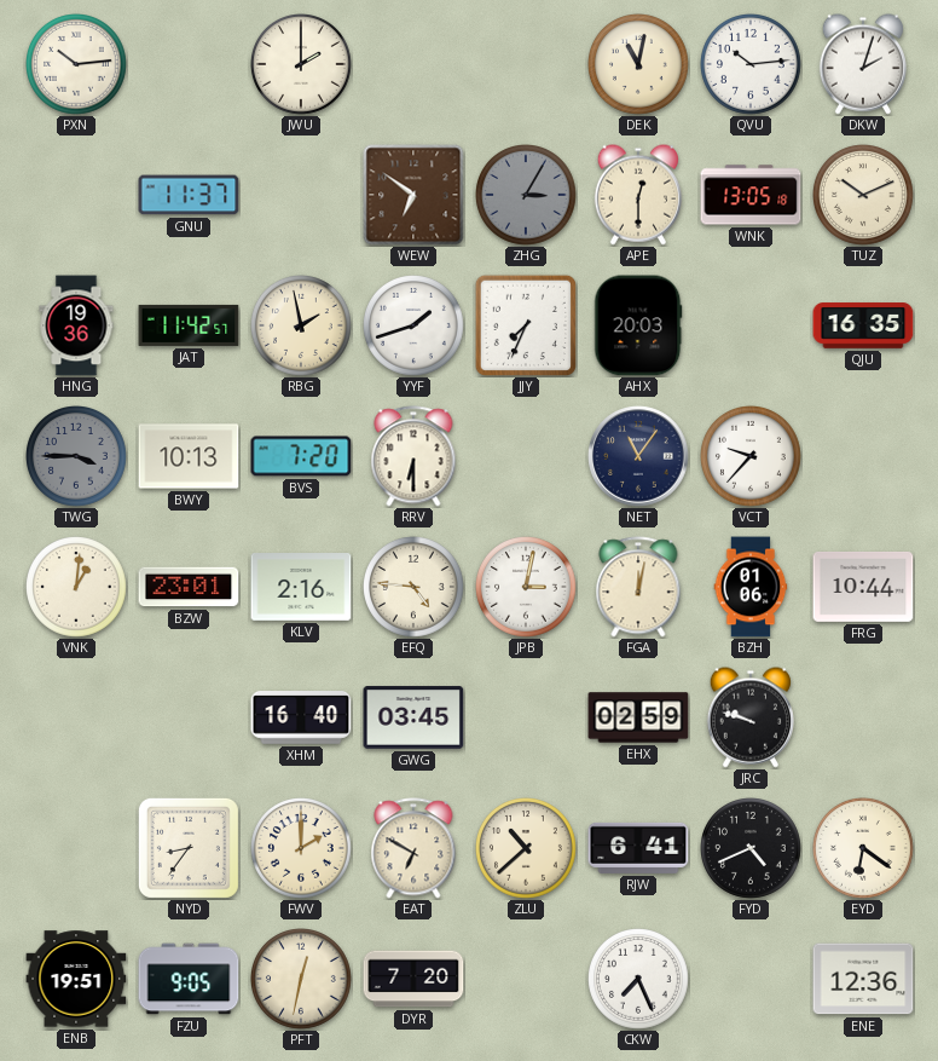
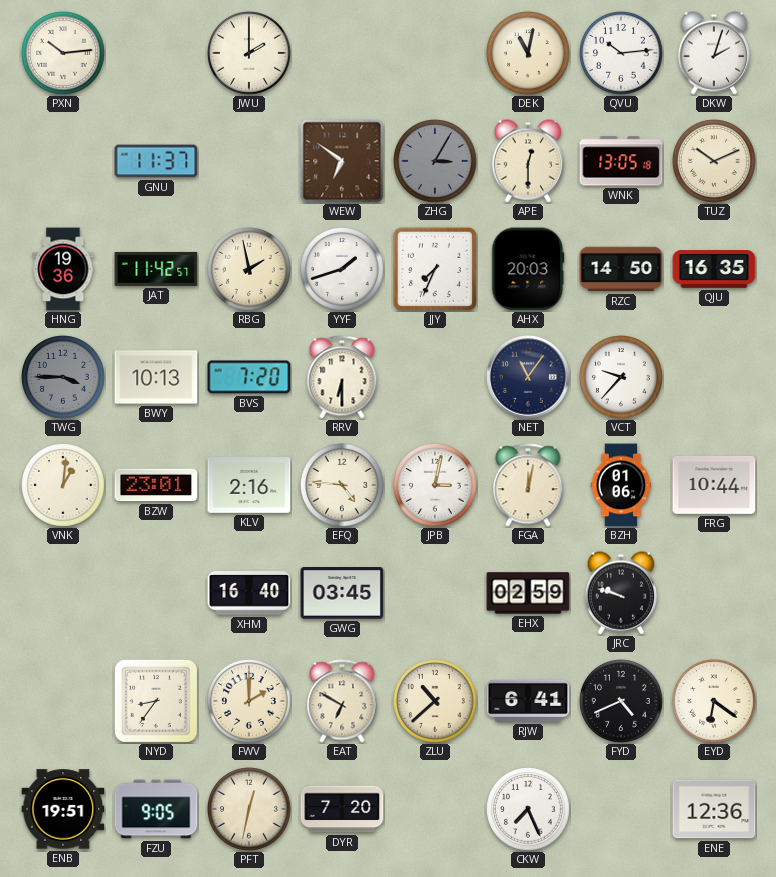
RZC: none -> 14:50
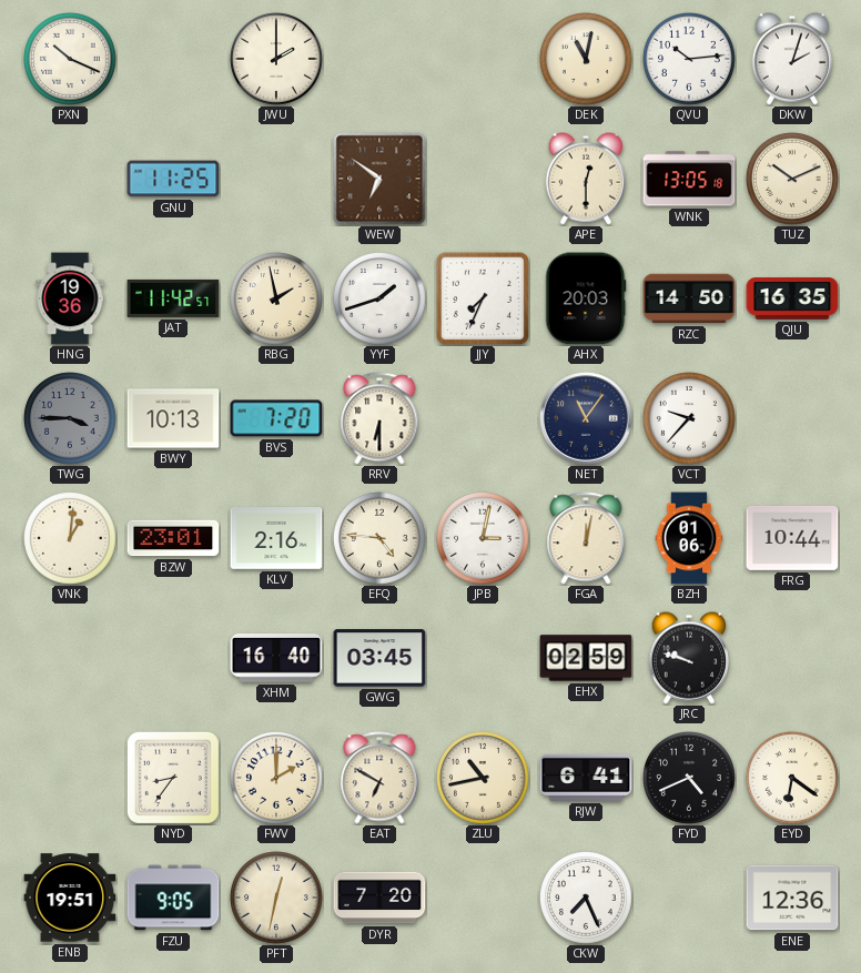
PXN: 10:14 -> 10:19
GNU: 11:37 -> 11:25
ZHG: 3:05 -> none
ZLU: 10:38 -> 10:43
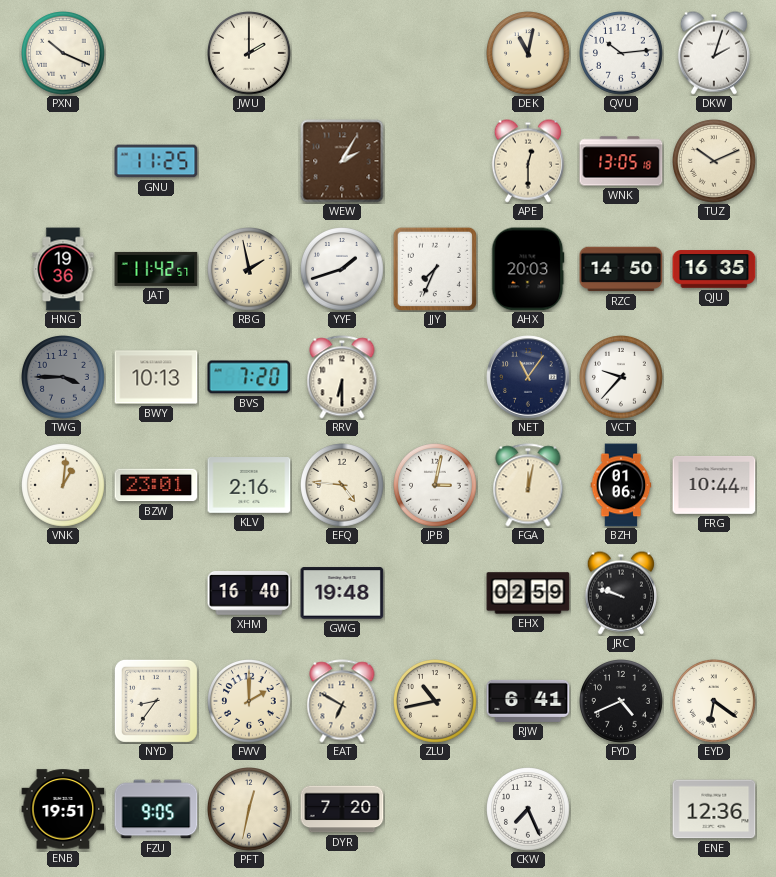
WEW: 6:51 -> 2:05
GWG: 03:45 -> 19:48
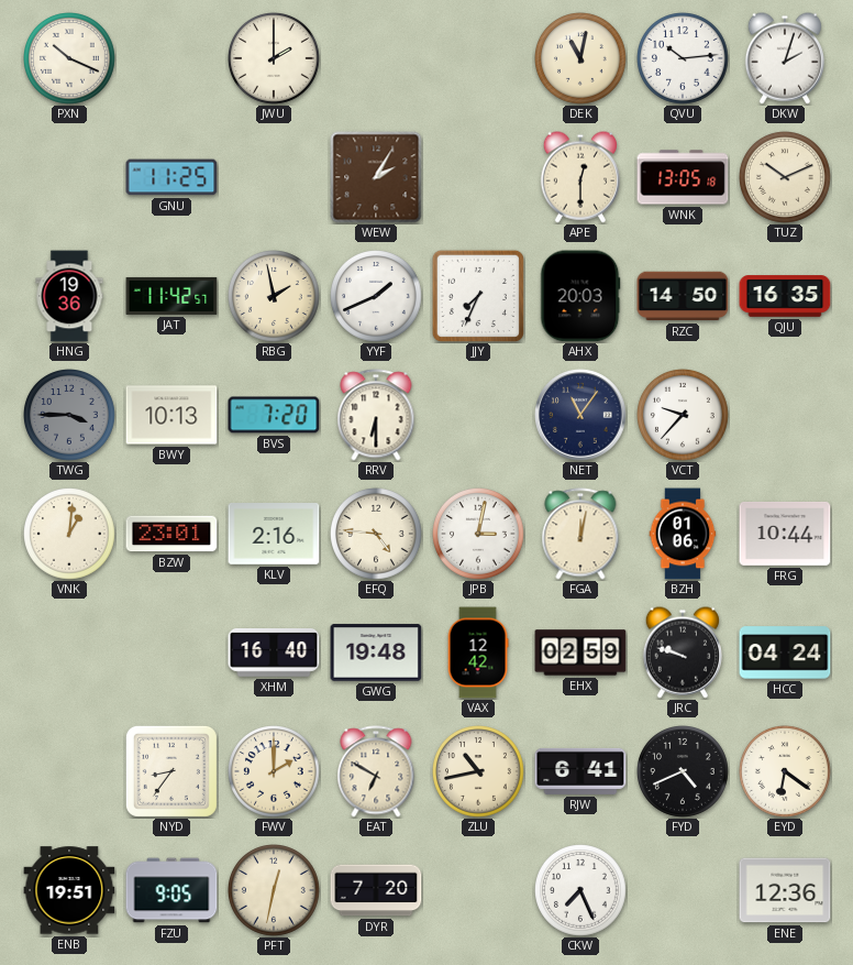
YYF: 1:42 -> 1:41
VAX: none -> 12:42
HCC: none -> 04:24
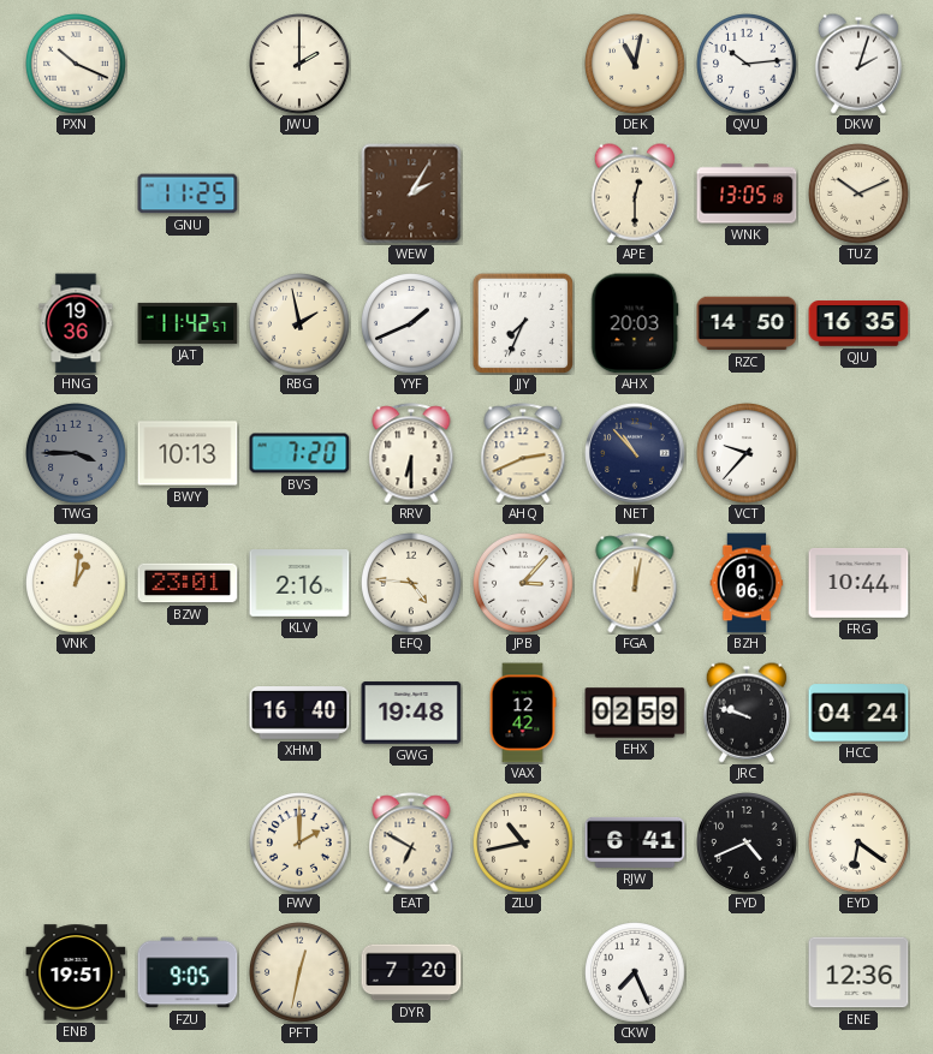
AHQ: none -> 2:41
NET: 11:06 -> 10:53
JPB: 3:02 -> 3:07
NYD: 8:36 -> none
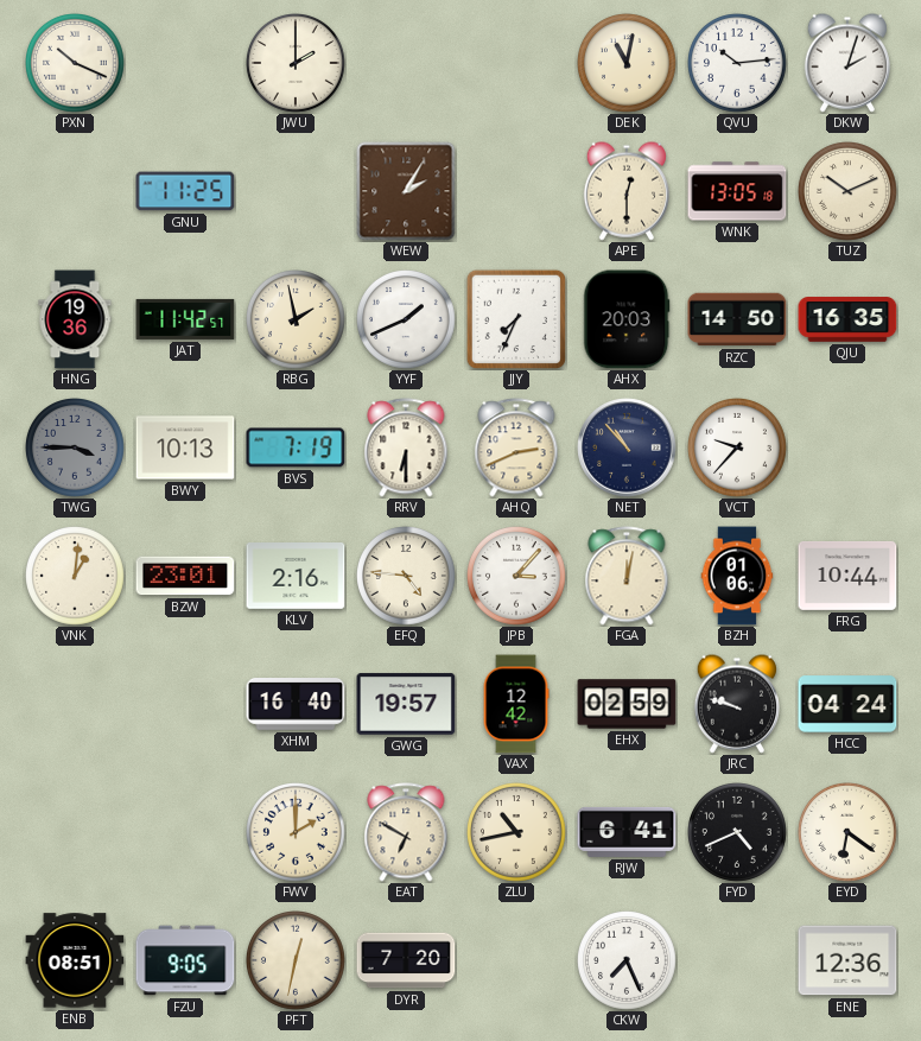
BVS: 7:20 -> 7:19
GWG: 19:48 -> 19:57
ENB: 19:51 -> 08:51
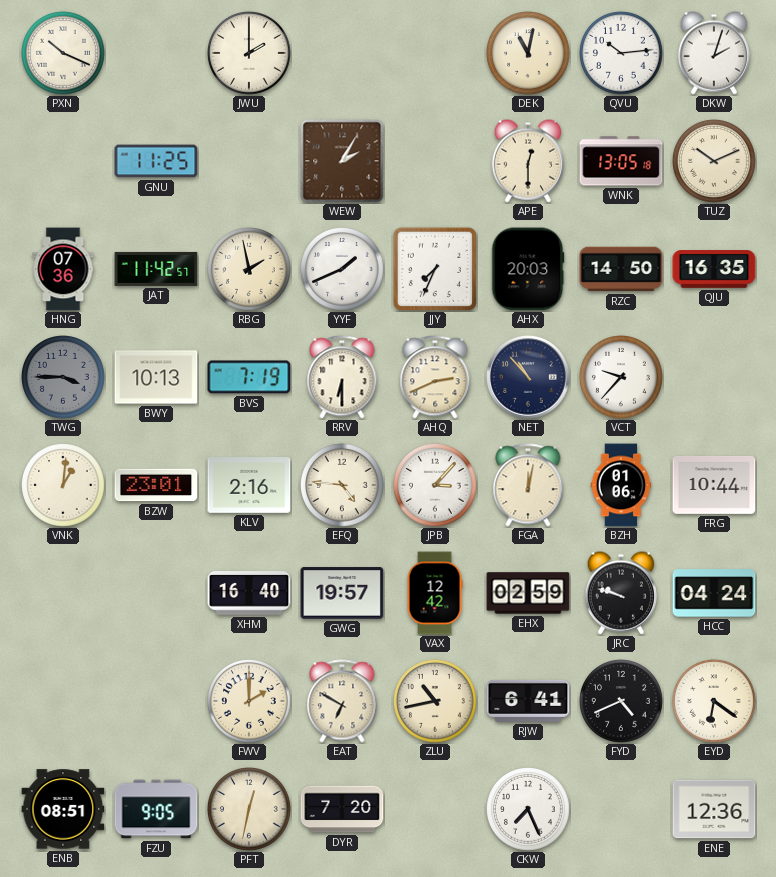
HNG: 19:36 -> 07:36
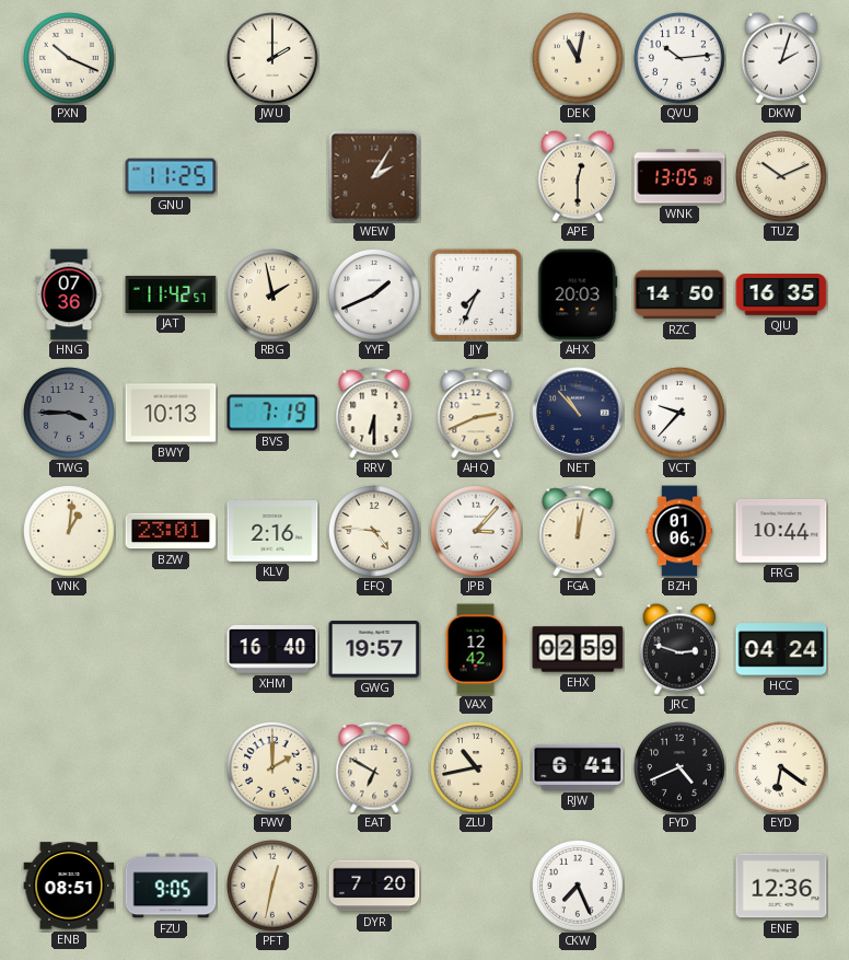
JRC: 9:48 -> 2:48
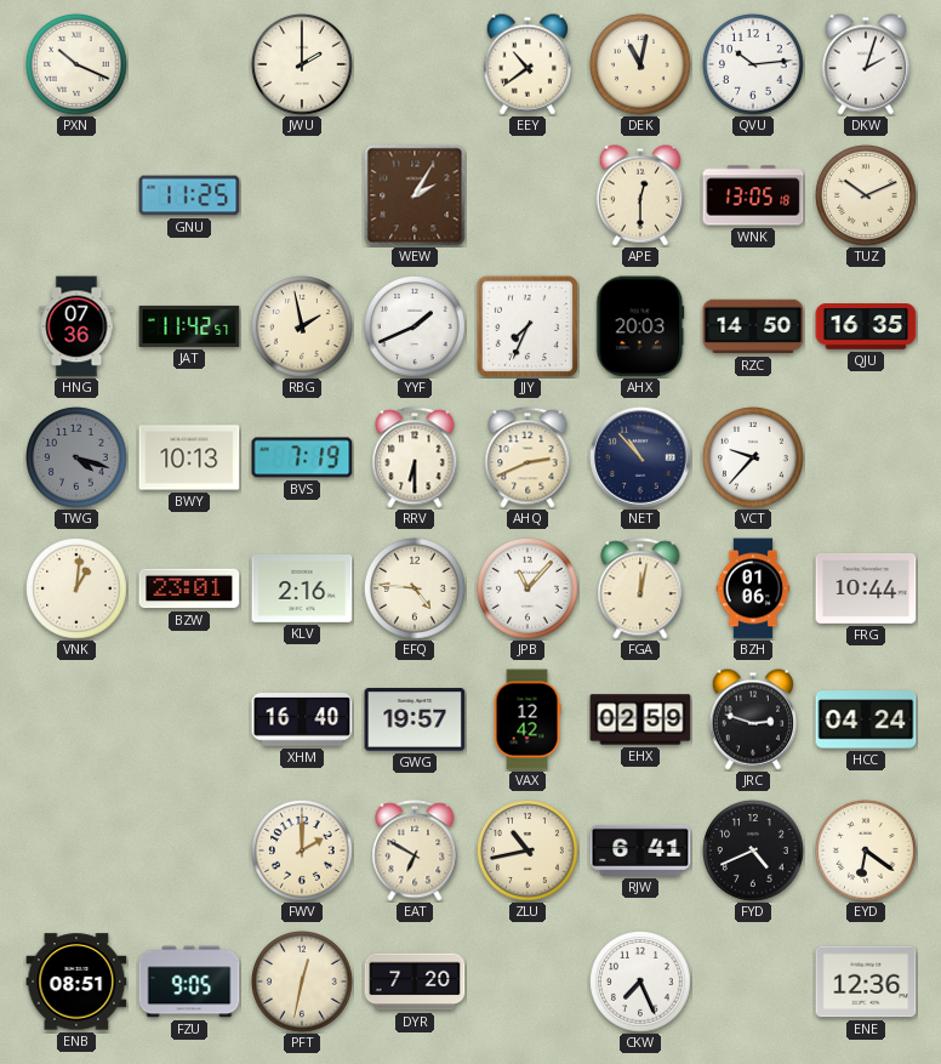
EEY: none -> 10:39
TWG: 3:45 -> 4:18
JPB: 3:07 -> 11:07
